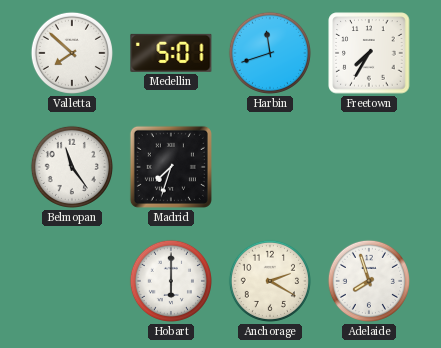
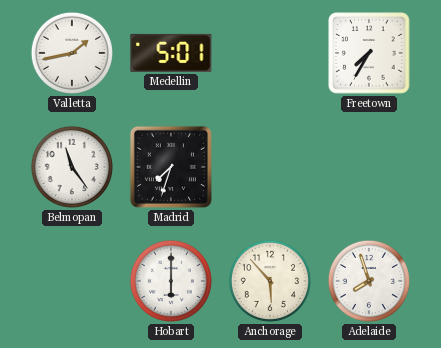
Valletta: 7:52 -> 1:43
Harbin: 11:42 -> none
Anchorage: 2:20 -> 5:53
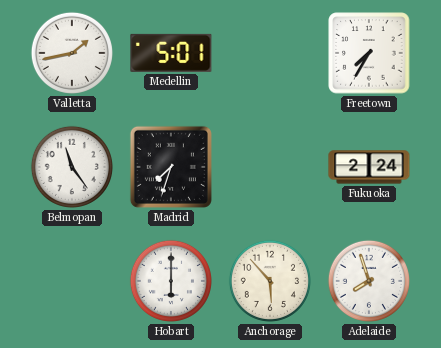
Fukuoka: none -> 2:24
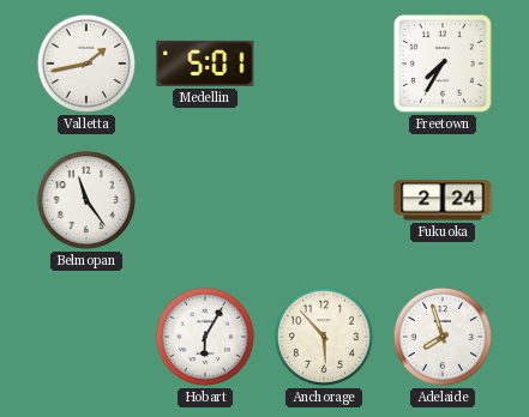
Madrid: 7:33 -> none
Hobart: 6:00 -> 6:05
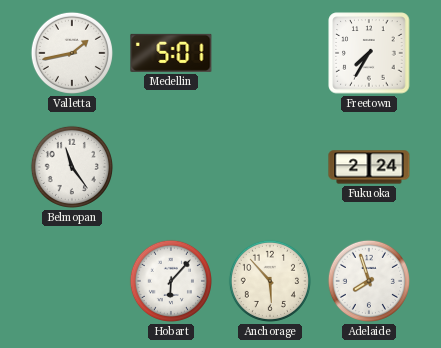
Hobart: 6:05 -> 6:07
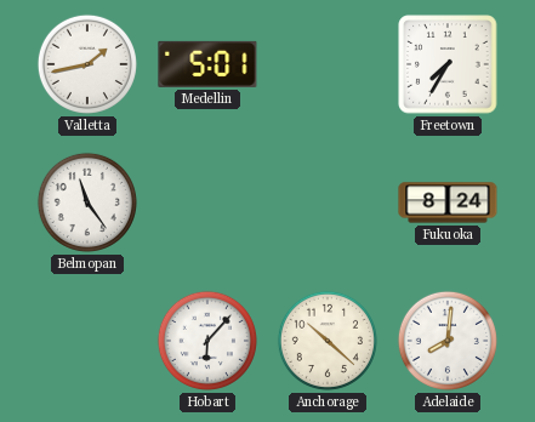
Fukuoka: 2:24 -> 8:24
Anchorage: 5:53 -> 10:22
Adelaide: 7:57 -> 8:01
